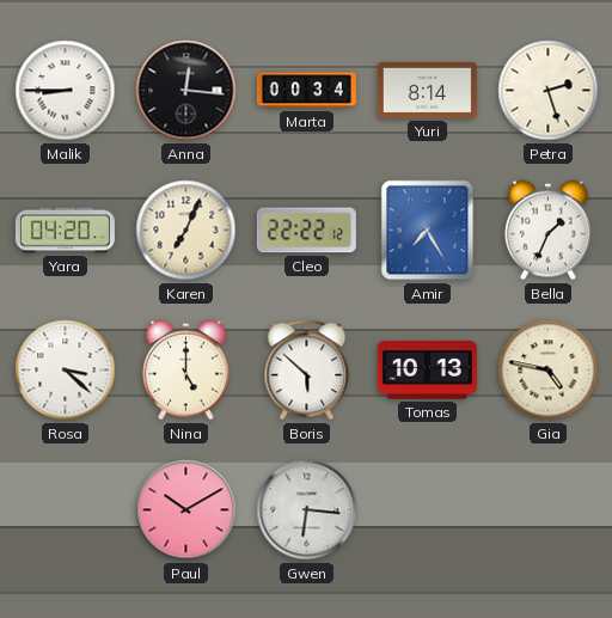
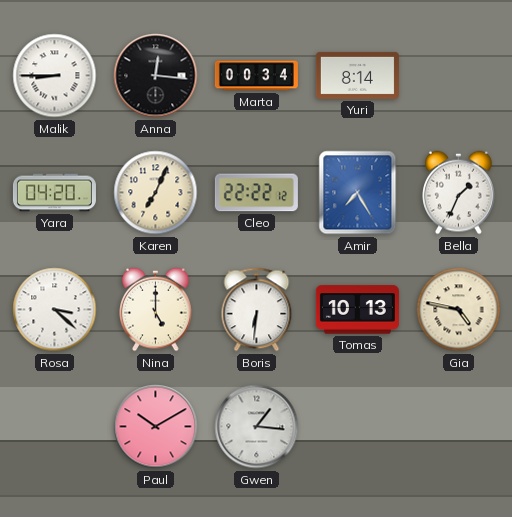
Petra: 2:27 -> none
Boris: 5:52 -> 6:31
Gwen: 6:16 -> 1:16
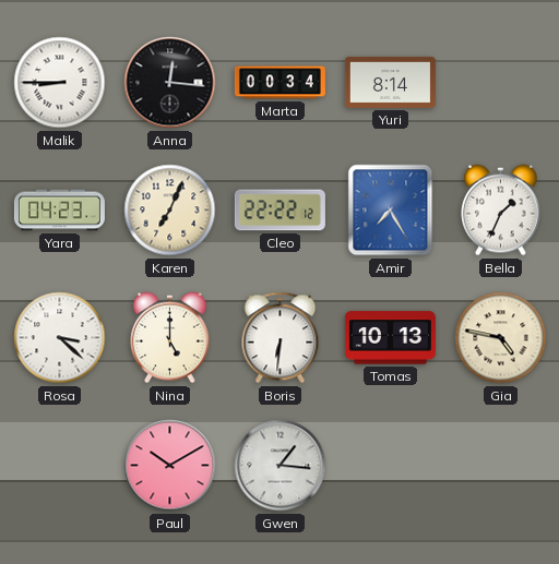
Yara: 04:20 -> 04:23
